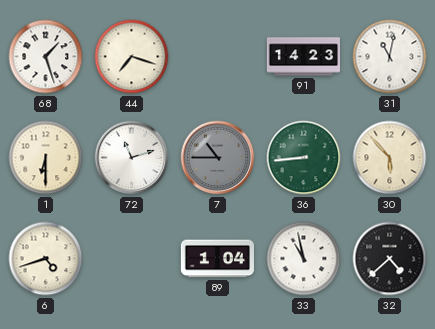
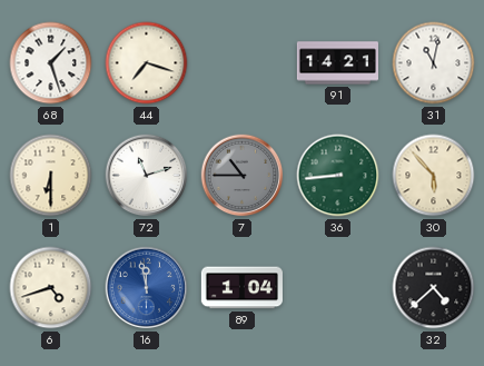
91: 14:23 -> 14:21
16: none -> 11:58
33: 10:58 -> none
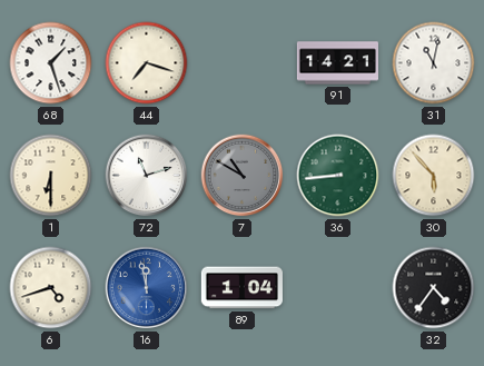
7: 10:45 -> 10:50
32: 4:38 -> 4:36
